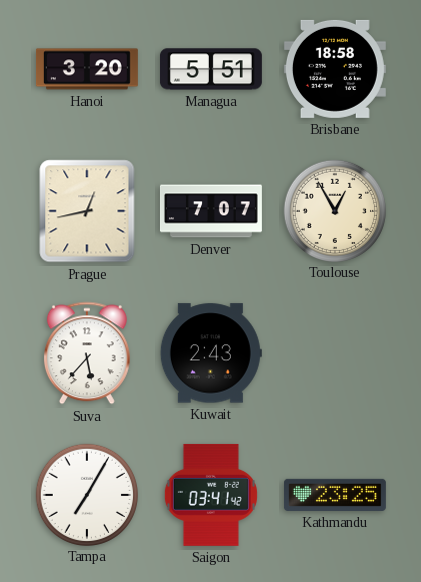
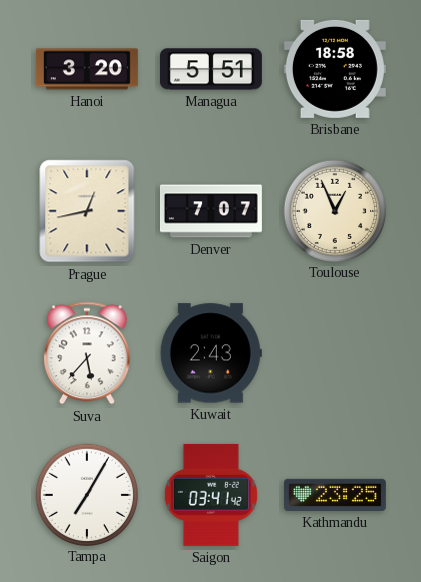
Toulouse: 12:55 -> 12:56
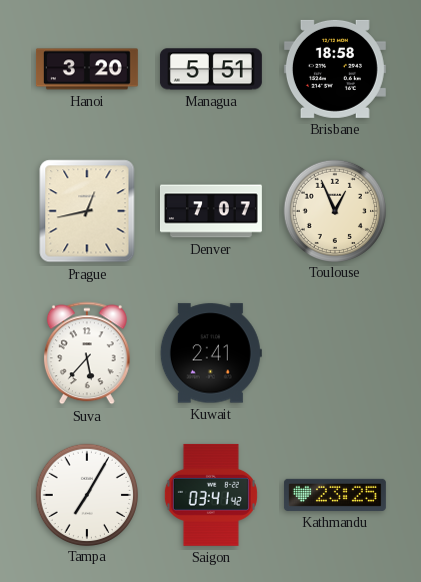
Kuwait: 2:43 -> 2:41
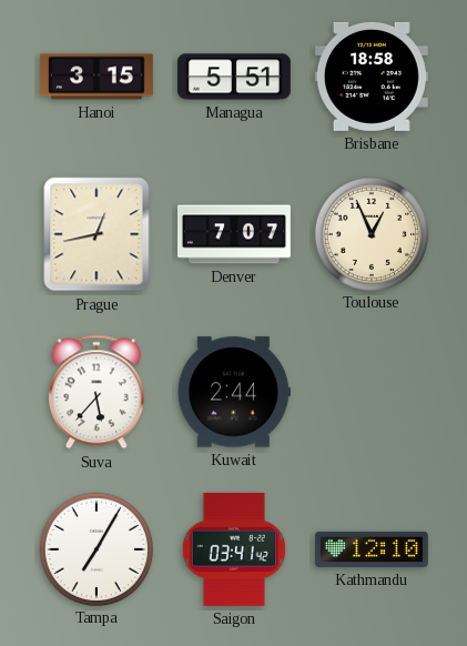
Hanoi: 3:20 -> 3:15
Kuwait: 2:41 -> 2:44
Kathmandu: 23:25 -> 12:10
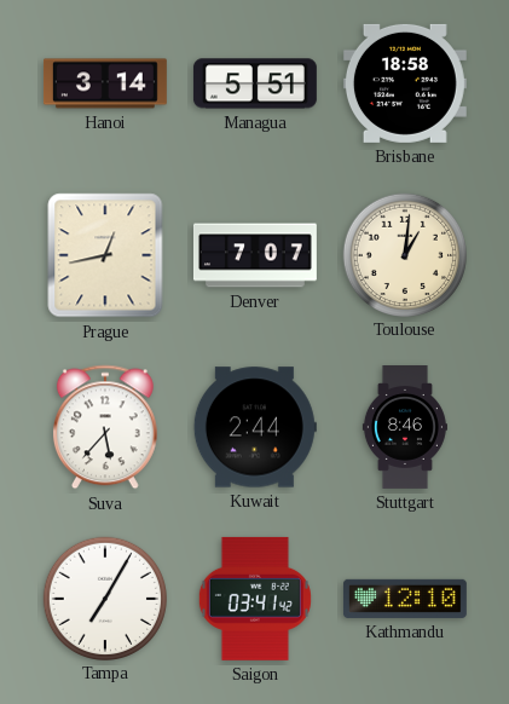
Hanoi: 3:15 -> 3:14
Toulouse: 12:56 -> 1:01
Stuttgart: none -> 8:46
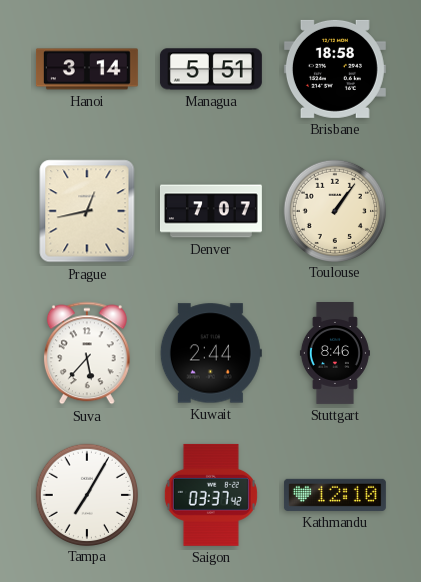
Toulouse: 1:01 -> 1:06
Saigon: 03:41 -> 03:37
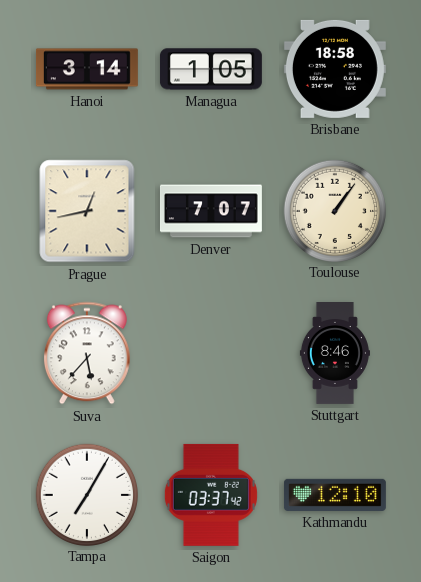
Managua: 5:51 -> 1:05
Kuwait: 2:44 -> none
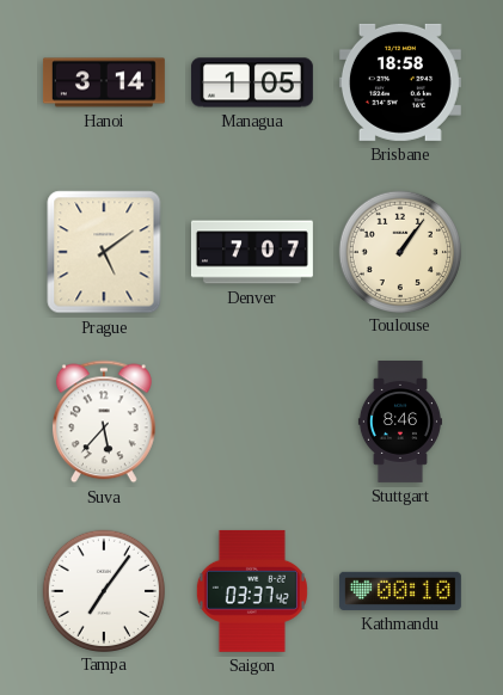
Prague: 12:43 -> 5:09
Tampa: 7:05 -> 7:06
Kathmandu: 12:10 -> 00:10
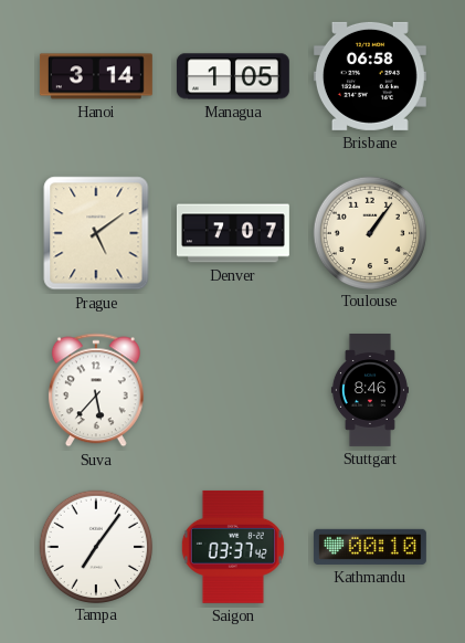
Brisbane: 18:58 -> 06:58
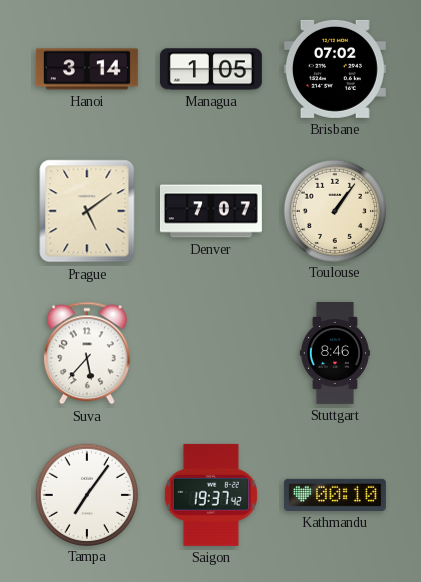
Brisbane: 06:58 -> 07:02
Saigon: 03:37 -> 19:37
